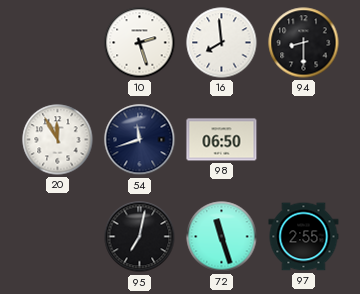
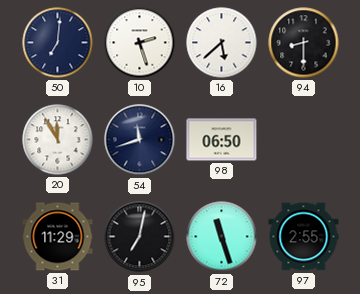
50: none -> 7:01
16: 7:59 -> 5:38
31: none -> 11:29
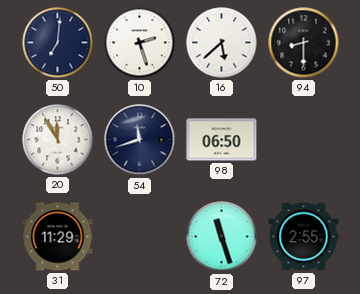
95: 7:02 -> none
